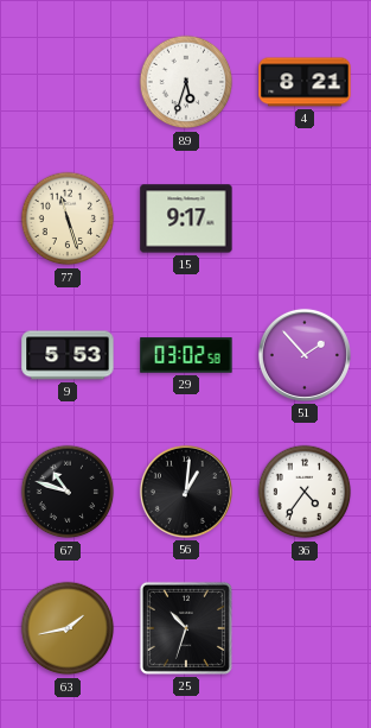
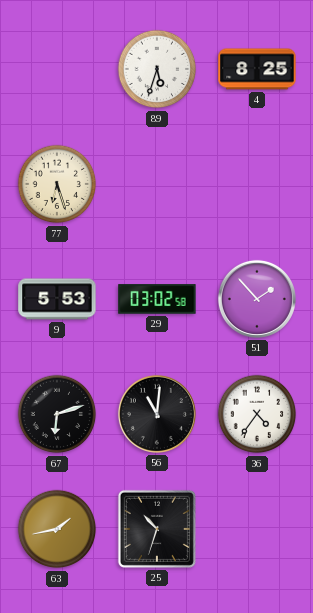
4: 8:21 -> 8:25
77: 11:27 -> 6:27
15: 9:17 -> none
67: 10:48 -> 6:12
56: 1:01 -> 11:01
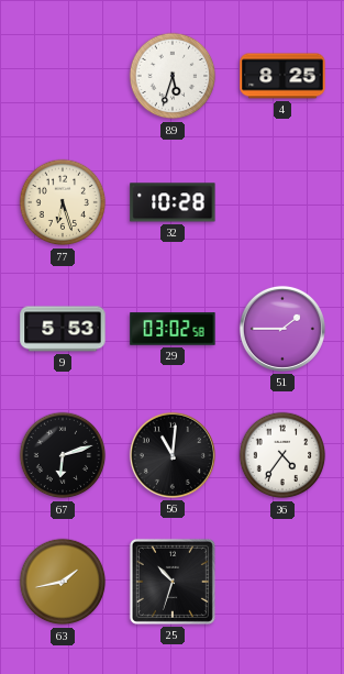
32: none -> 10:28
51: 1:53 -> 1:45
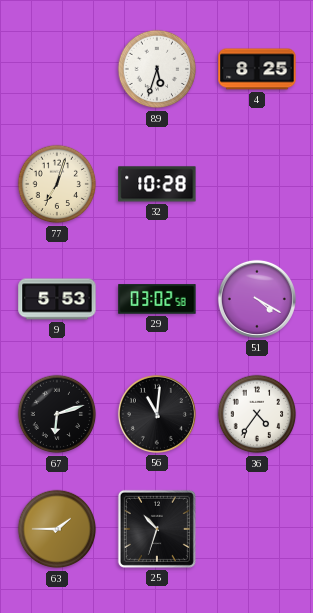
77: 6:27 -> 7:03
51: 1:45 -> 4:20
63: 1:43 -> 1:45
